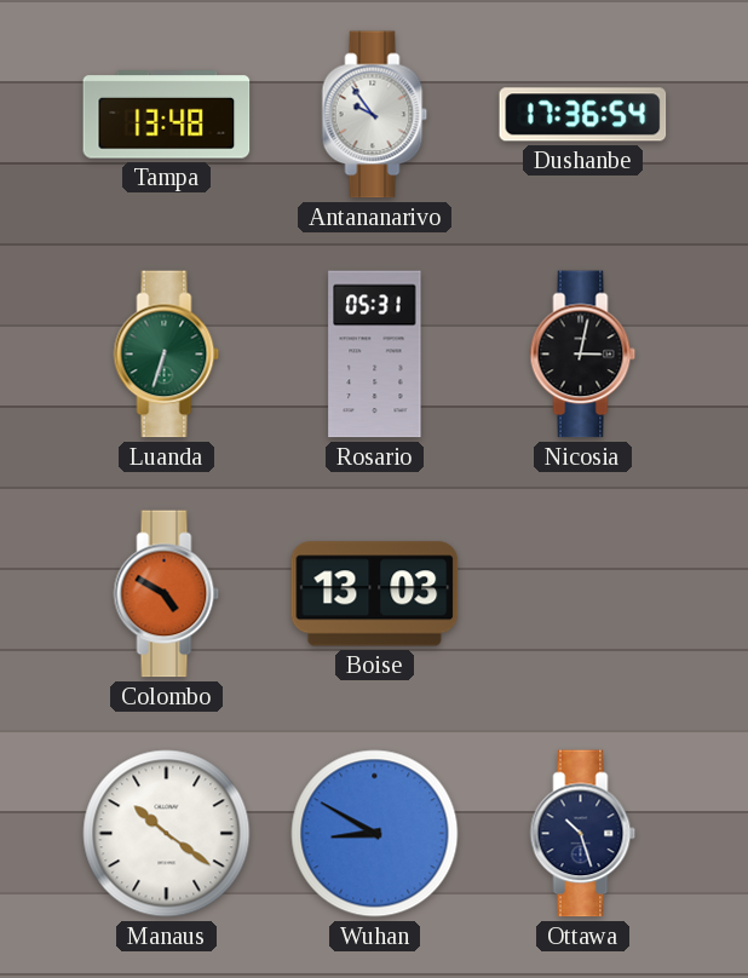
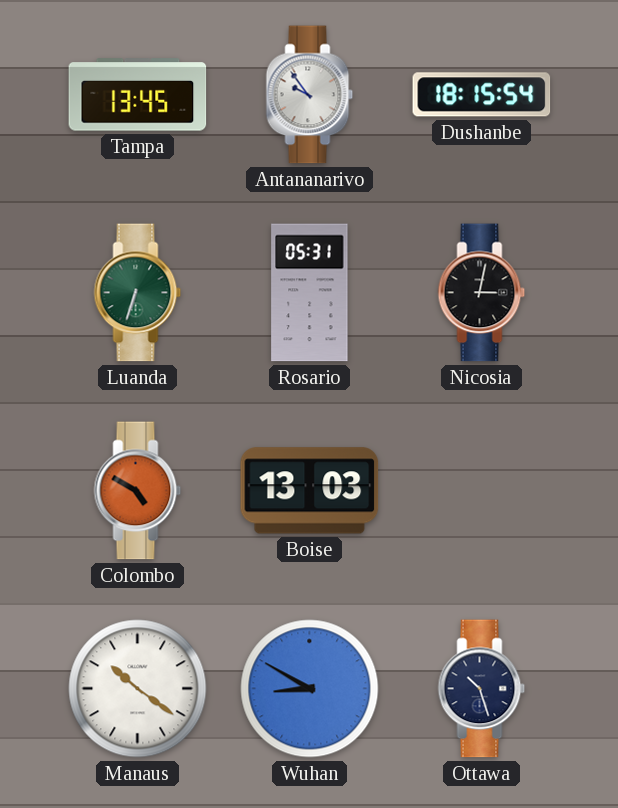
Tampa: 13:48 -> 13:45
Dushanbe: 17:36 -> 18:15
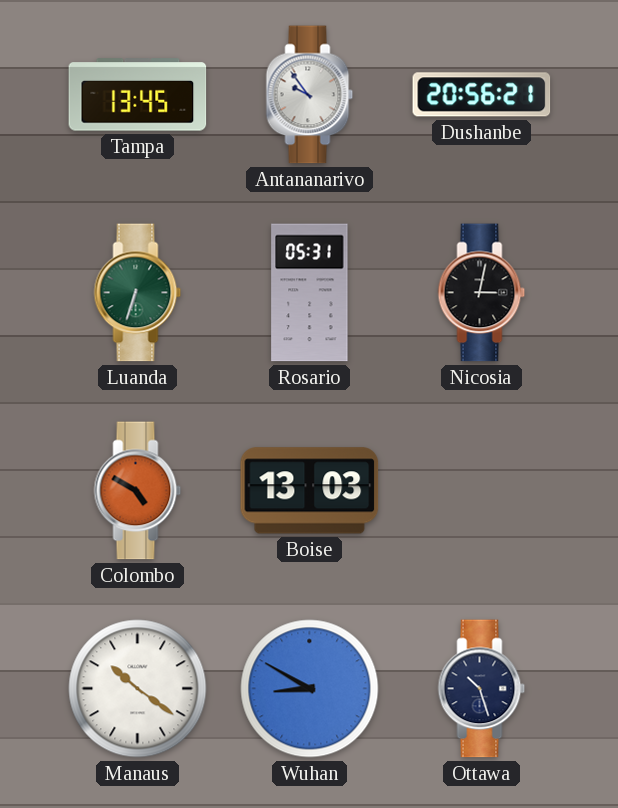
Dushanbe: 18:15 -> 20:56
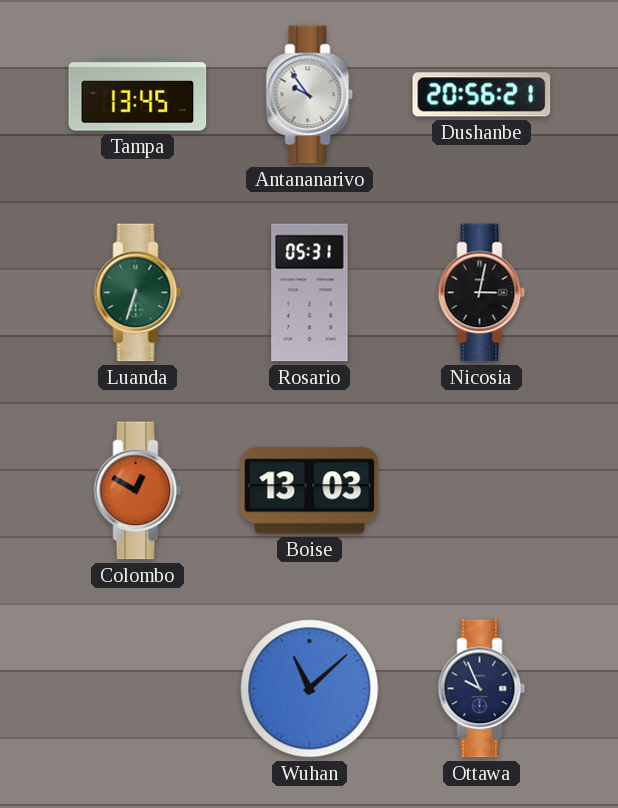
Colombo: 4:50 -> 12:50
Manaus: 10:21 -> none
Wuhan: 8:50 -> 11:08
Ottawa: 10:27 -> 9:56
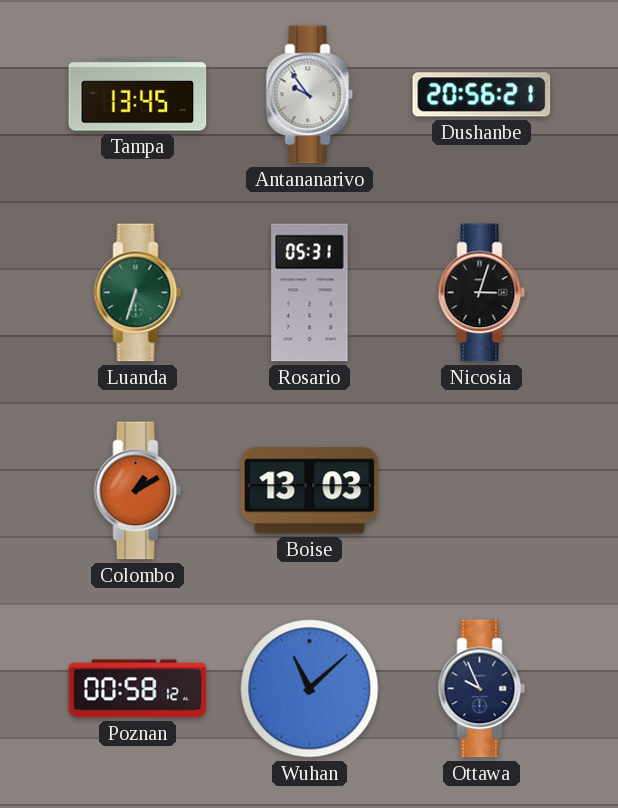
Nicosia: 3:02 -> 3:03
Colombo: 12:50 -> 1:10
Poznan: none -> 00:58
